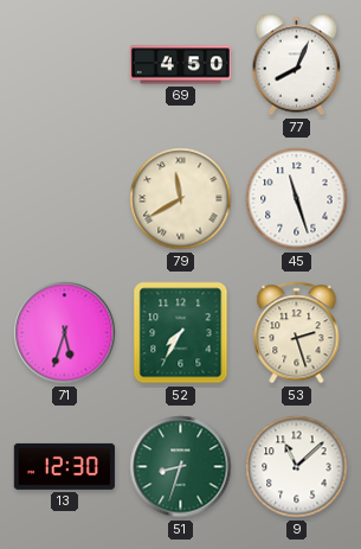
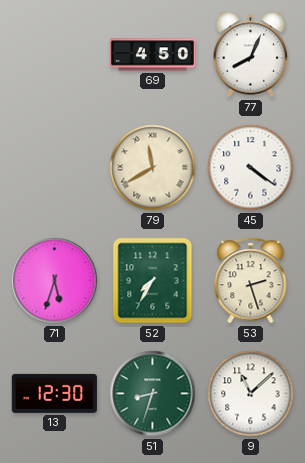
45: 11:27 -> 4:21
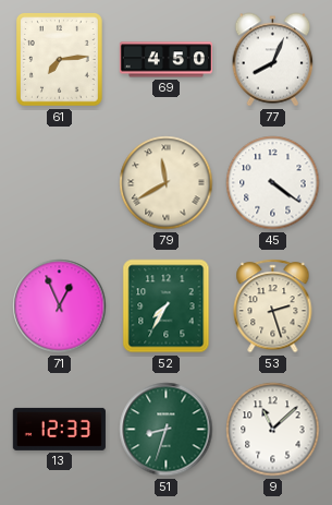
61: none -> 7:14
71: 5:33 -> 12:56
13: 12:30 -> 12:33
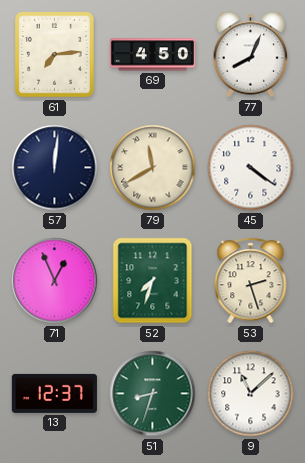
57: none -> 12:01
52: 7:35 -> 7:33
13: 12:33 -> 12:37
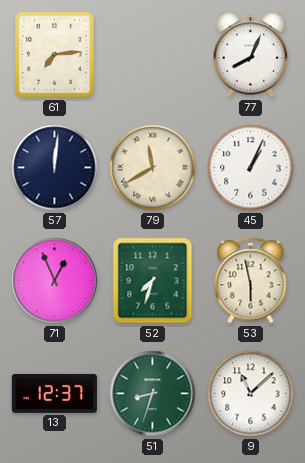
69: 4:50 -> none
45: 4:21 -> 1:04
53: 2:27 -> 5:58
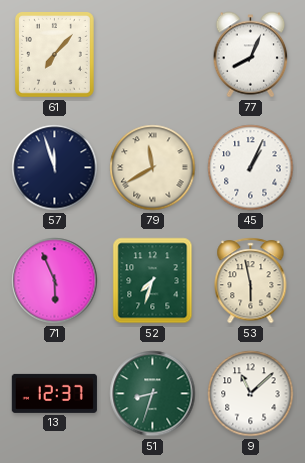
61: 7:14 -> 7:07
57: 12:01 -> 11:57
71: 12:56 -> 5:56
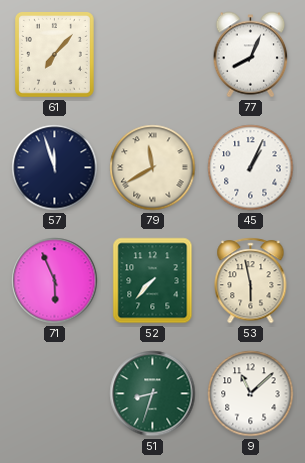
52: 7:33 -> 7:37
13: 12:37 -> none
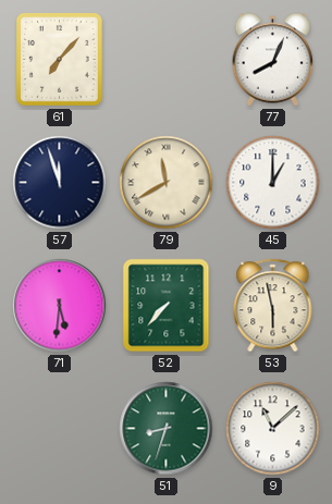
45: 1:04 -> 1:00
71: 5:56 -> 5:31
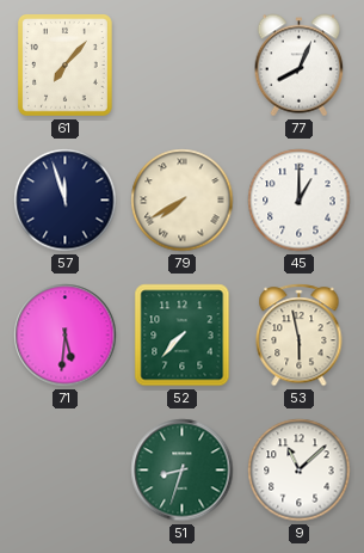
79: 11:40 -> 7:40
